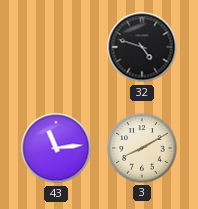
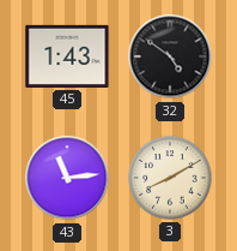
45: none -> 1:43
32: 4:48 -> 4:51
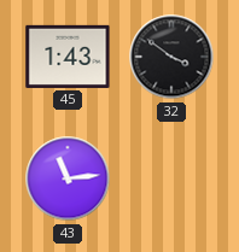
32: 4:51 -> 3:51
3: 8:10 -> none
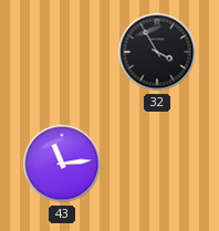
45: 1:43 -> none
32: 3:51 -> 3:55
